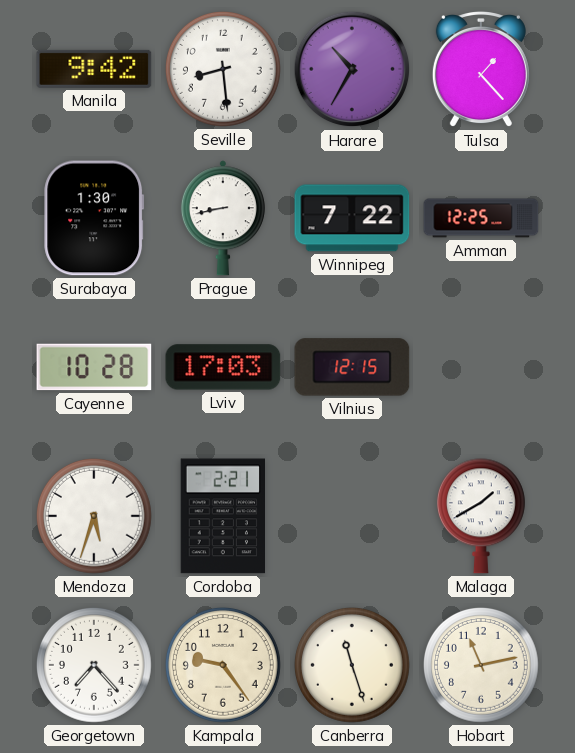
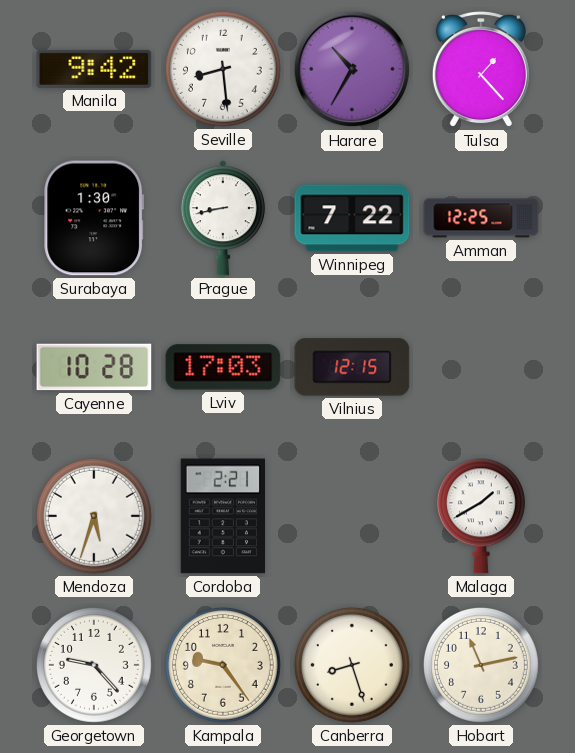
Georgetown: 7:23 -> 9:23
Canberra: 11:27 -> 8:27
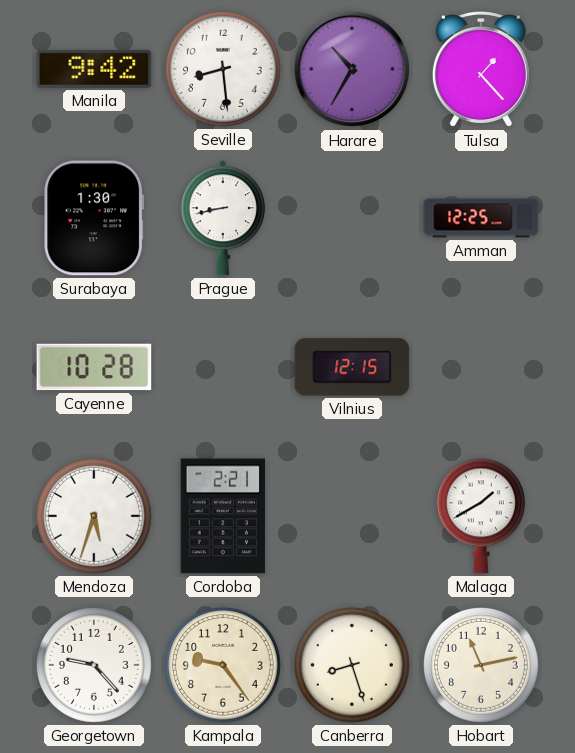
Winnipeg: 7:22 -> none
Lviv: 17:03 -> none
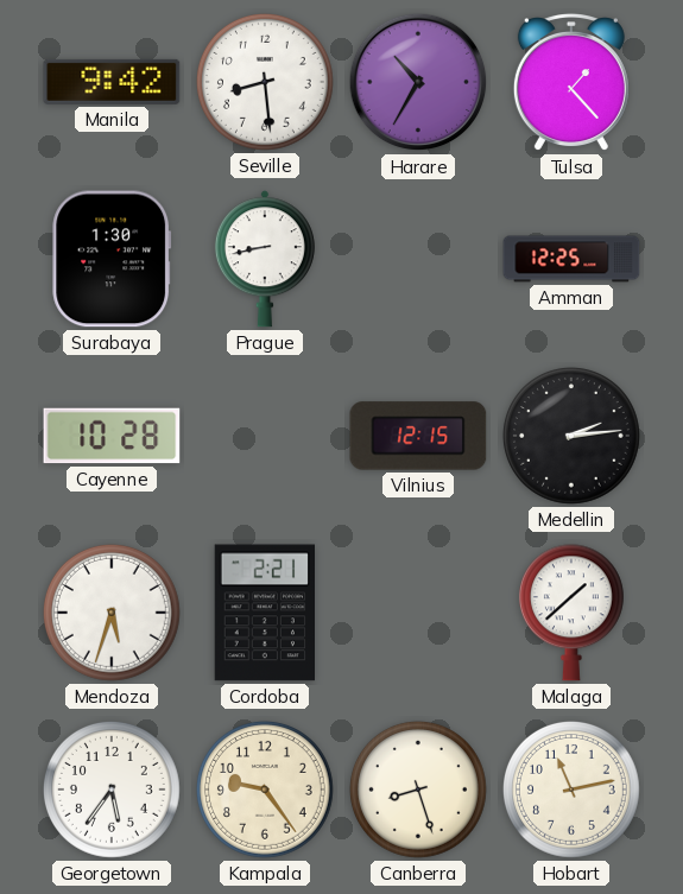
Medellin: none -> 2:14
Malaga: 1:40 -> 1:38
Georgetown: 9:23 -> 5:36
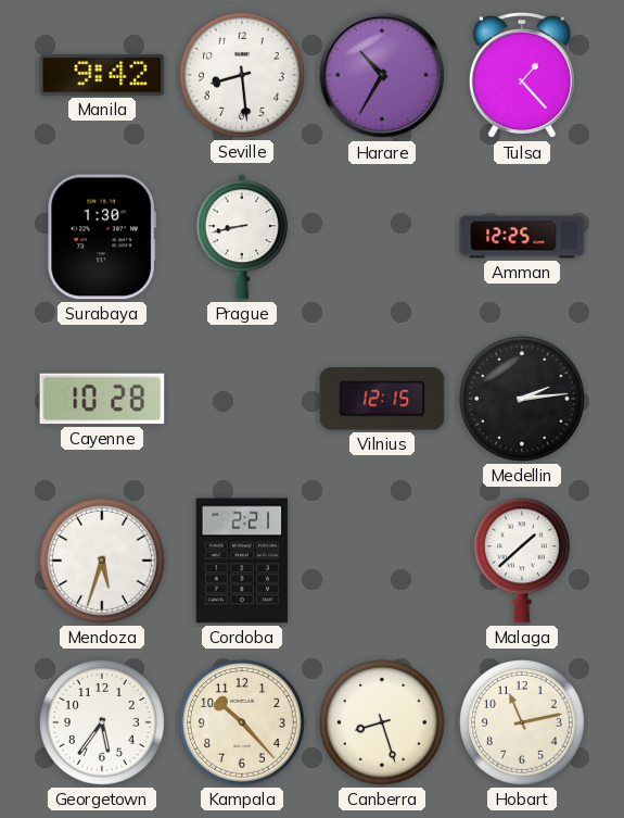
Kampala: 9:24 -> 10:23
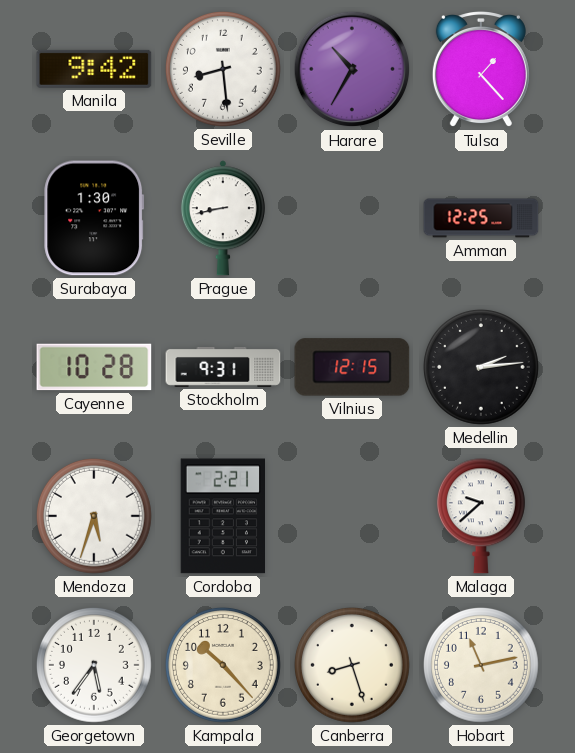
Stockholm: none -> 9:31
Malaga: 1:38 -> 9:38
